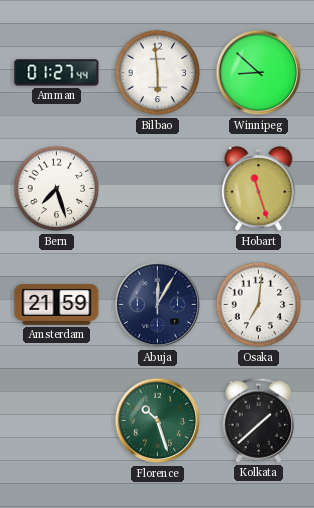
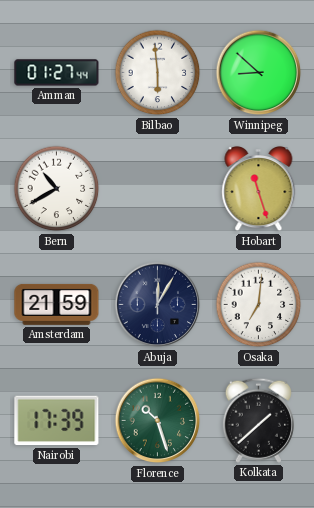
Bern: 7:27 -> 10:40
Nairobi: none -> 17:39
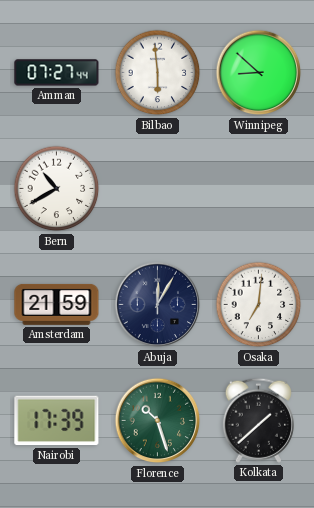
Amman: 01:27 -> 07:27
Hobart: 11:27 -> none
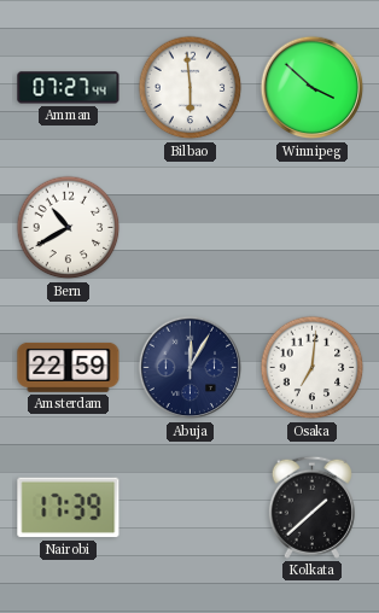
Winnipeg: 8:52 -> 3:52
Amsterdam: 21:59 -> 22:59
Florence: 10:27 -> none
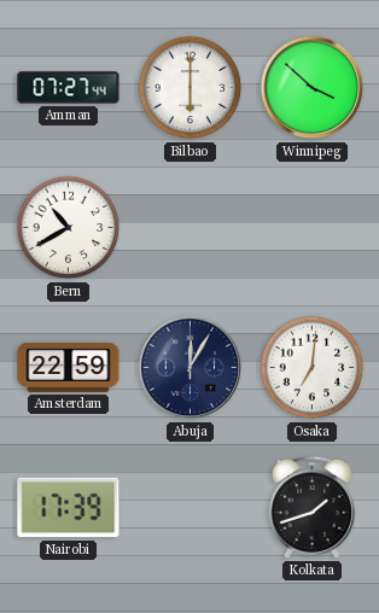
Bilbao: 5:59 -> 6:00
Kolkata: 1:38 -> 1:42
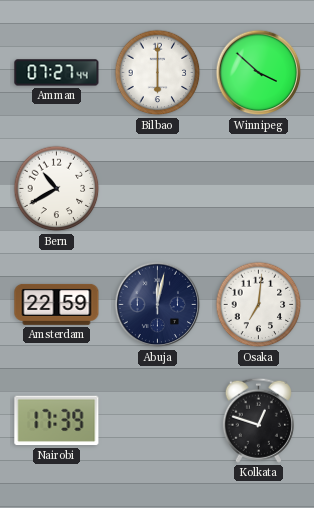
Abuja: 12:05 -> 12:02
Kolkata: 1:42 -> 12:48
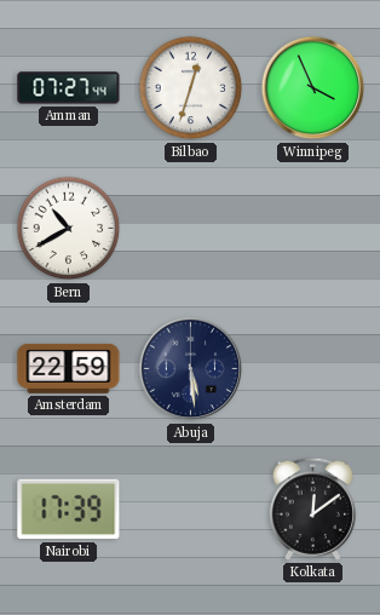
Bilbao: 6:00 -> 12:33
Winnipeg: 3:52 -> 3:56
Abuja: 12:02 -> 5:29
Osaka: 7:01 -> none
Kolkata: 12:48 -> 12:09
